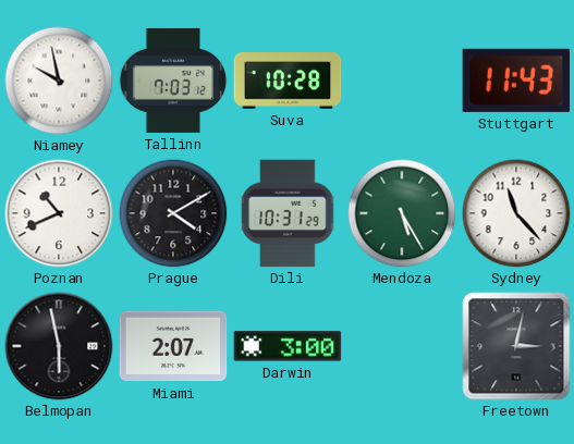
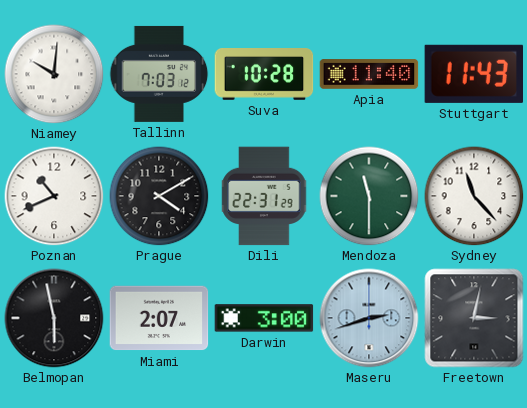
Niamey: 9:58 -> 10:01
Apia: none -> 11:40
Dili: 10:31 -> 22:31
Mendoza: 5:25 -> 11:30
Maseru: none -> 2:42
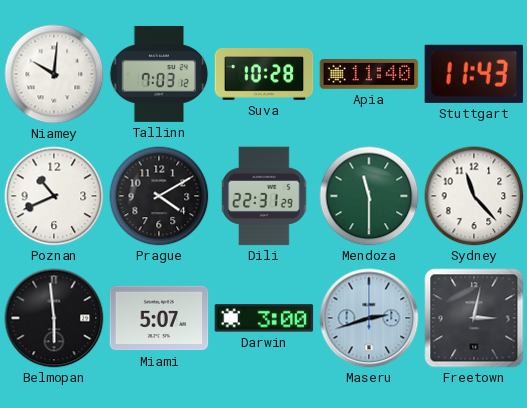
Belmopan: 5:58 -> 5:59
Miami: 2:07 -> 5:07
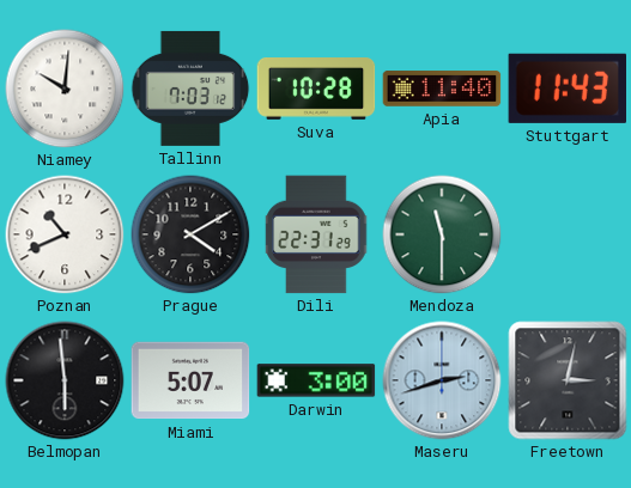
Sydney: 11:23 -> none
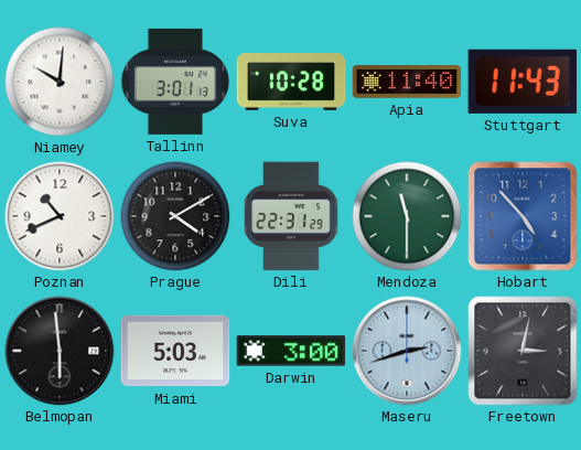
Tallinn: 7:03 -> 3:01
Hobart: none -> 4:53
Miami: 5:07 -> 5:03
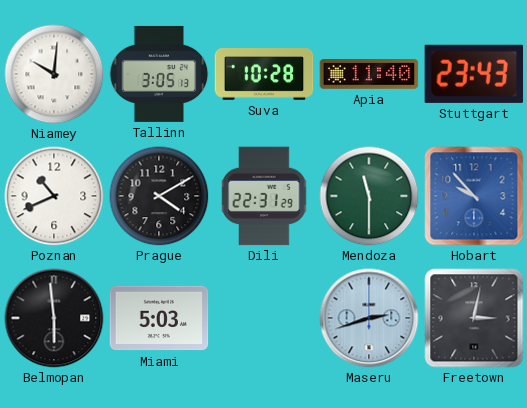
Tallinn: 3:01 -> 3:05
Stuttgart: 11:43 -> 23:43
Hobart: 4:53 -> 9:53
Darwin: 3:00 -> none
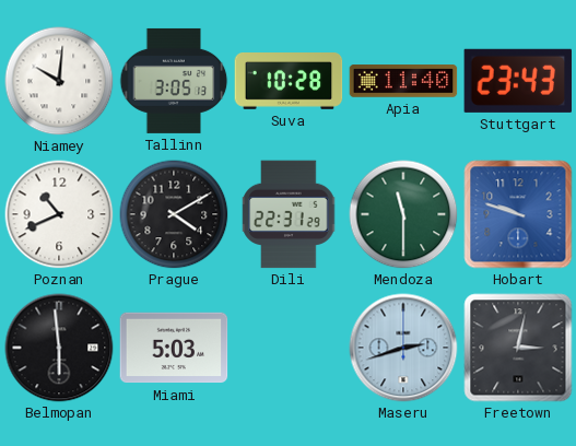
Hobart: 9:53 -> 9:48
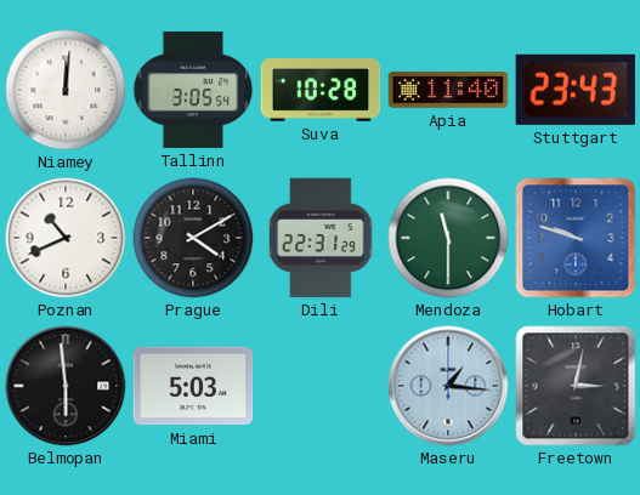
Niamey: 10:01 -> 12:01
Tallinn: 3:05:13 -> 3:05:54
Maseru: 2:42 -> 1:16
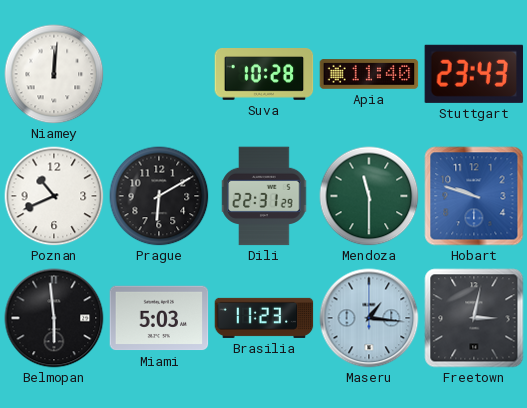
Tallinn: 3:05 -> none
Prague: 4:10 -> 6:10
Brasilia: none -> 11:23
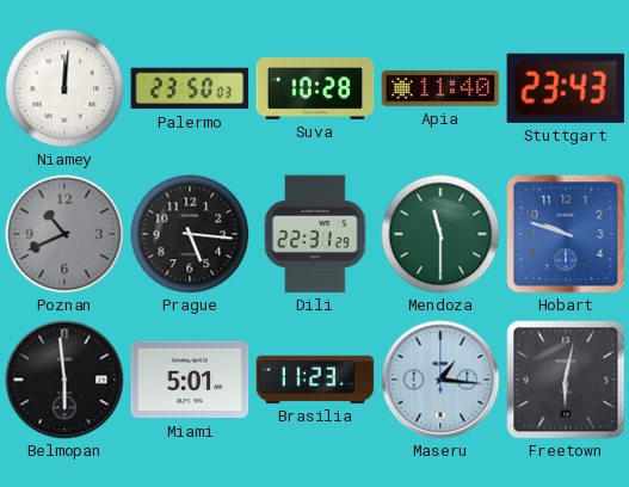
Palermo: none -> 23:50
Poznan dial: white -> grey
Prague: 6:10 -> 5:16
Miami: 5:03 -> 5:01
Freetown: 3:02 -> 6:02
